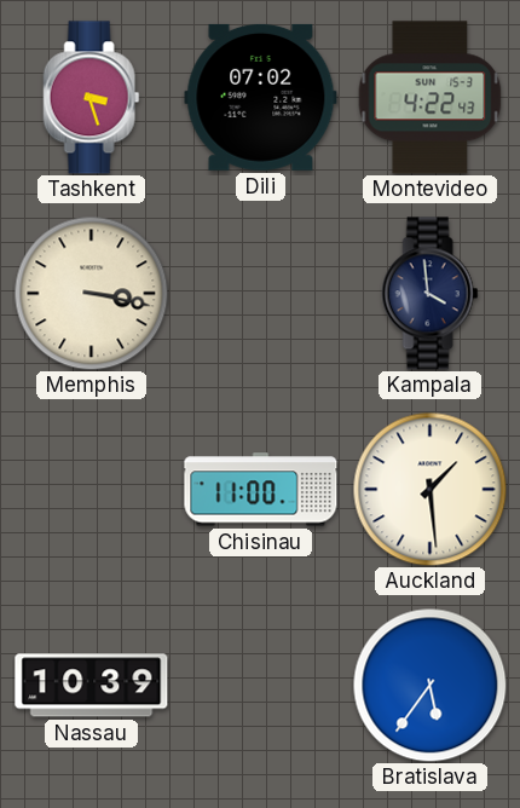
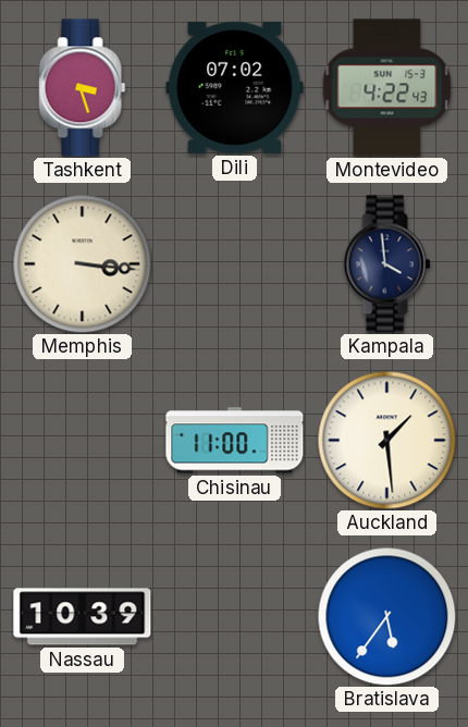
Memphis: 3:17 -> 3:16
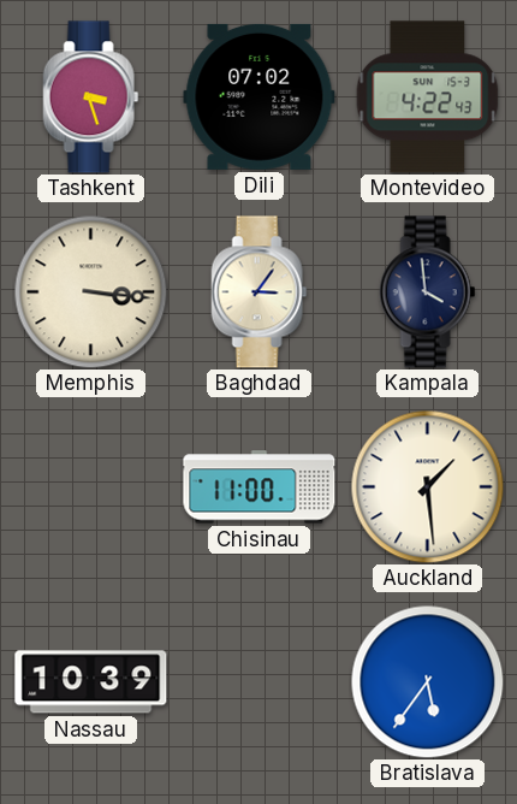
Baghdad: none -> 3:06
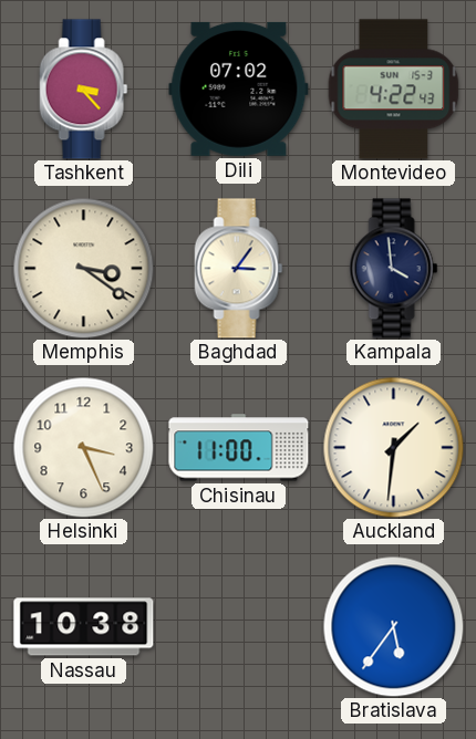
Tashkent: 3:27 -> 3:23
Memphis: 3:16 -> 3:21
Helsinki: none -> 3:26
Auckland: 1:29 -> 1:31
Nassau: 10:39 -> 10:38
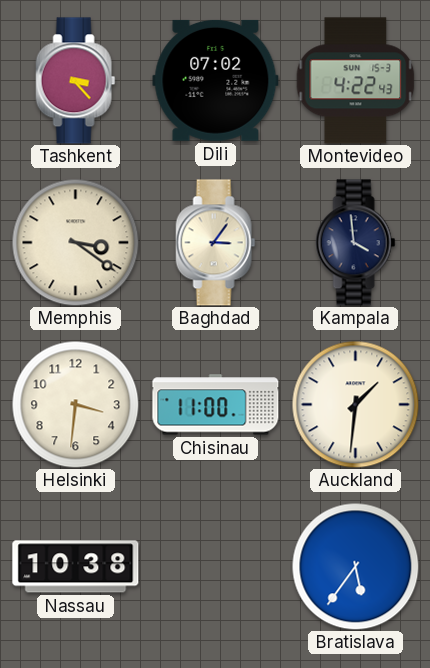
Helsinki: 3:26 -> 3:31
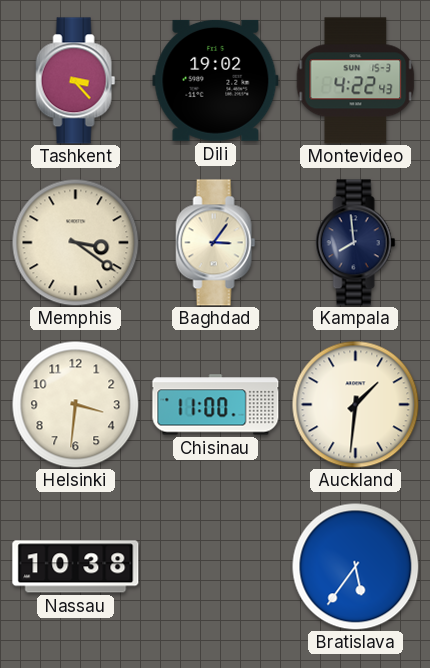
Dili: 07:02 -> 19:02
Kampala: 3:59 -> 7:59
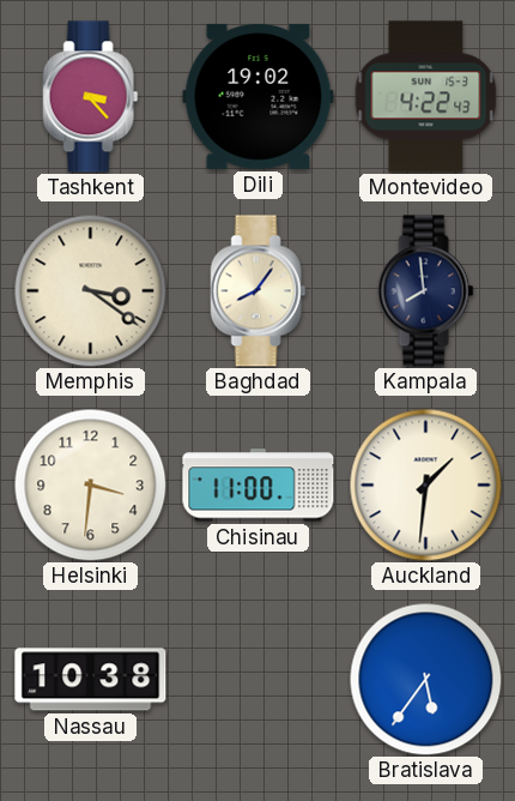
Baghdad: 3:06 -> 8:06
